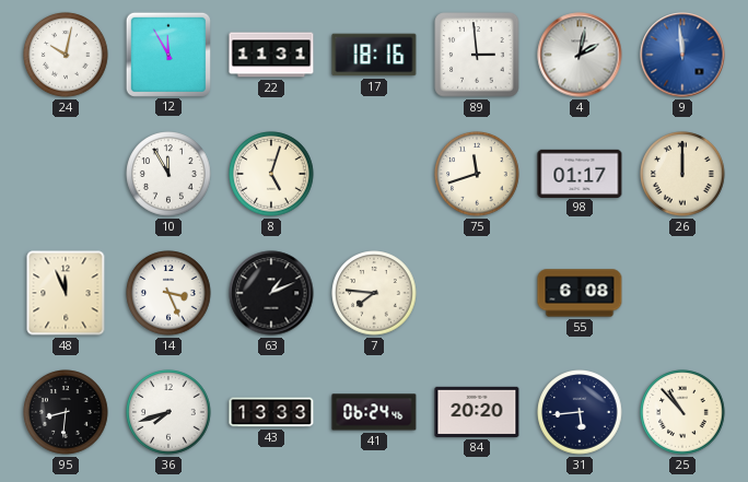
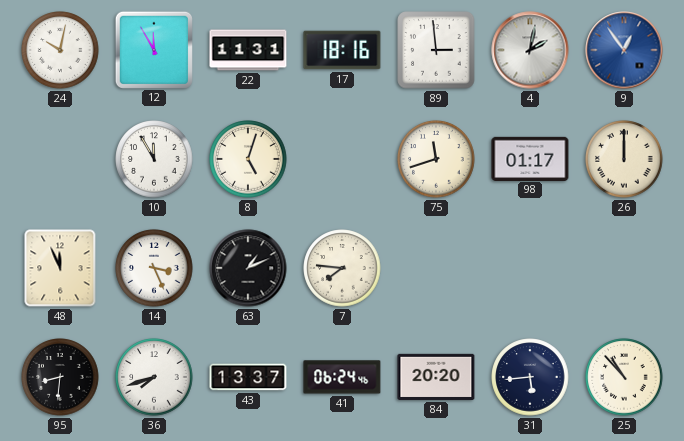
9: 11:59 -> 12:54
55: 6:08 -> none
43: 13:33 -> 13:37
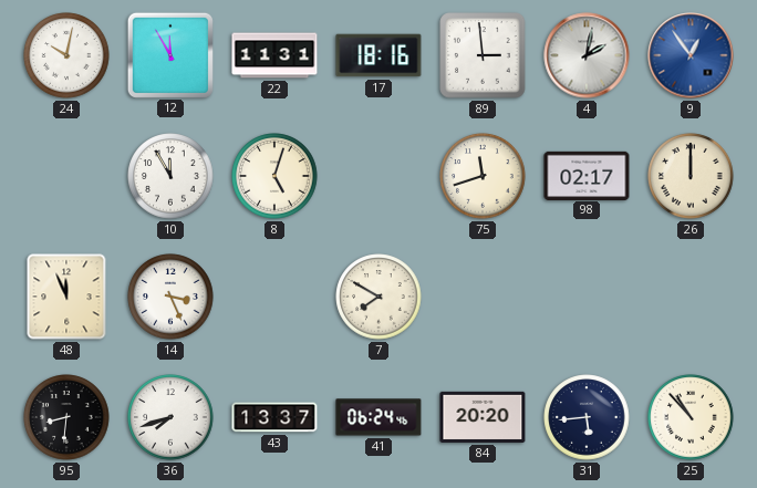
98: 01:17 -> 02:17
63: 1:11 -> none
7: 7:46 -> 7:50
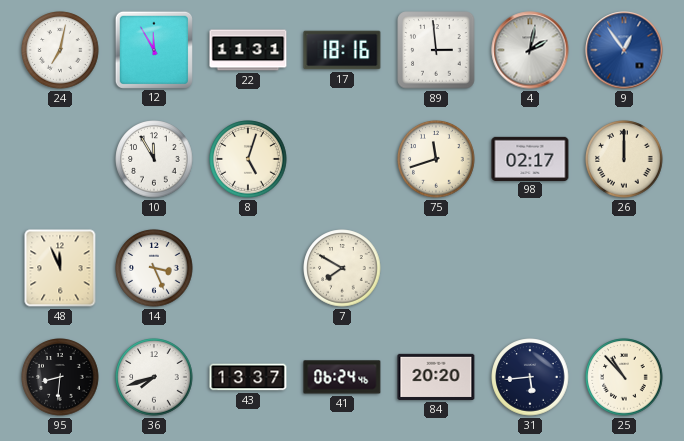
24: 10:02 -> 7:02
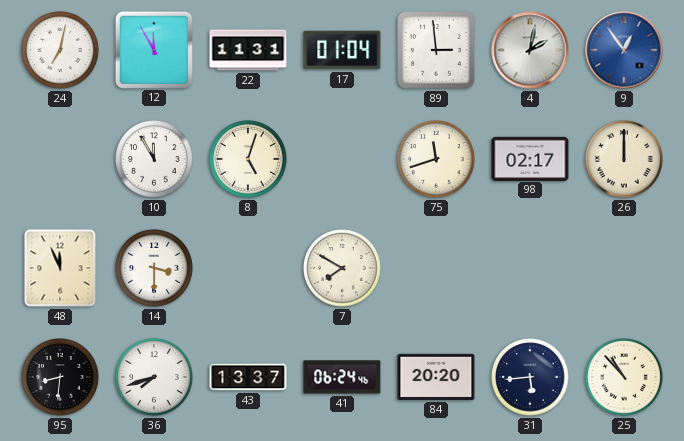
17: 18:16 -> 01:04
14: 3:26 -> 3:30
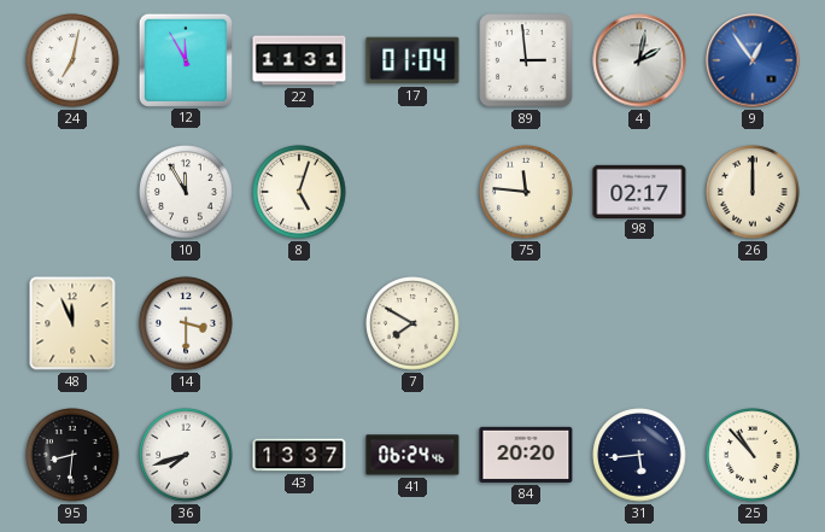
75: 11:42 -> 11:46
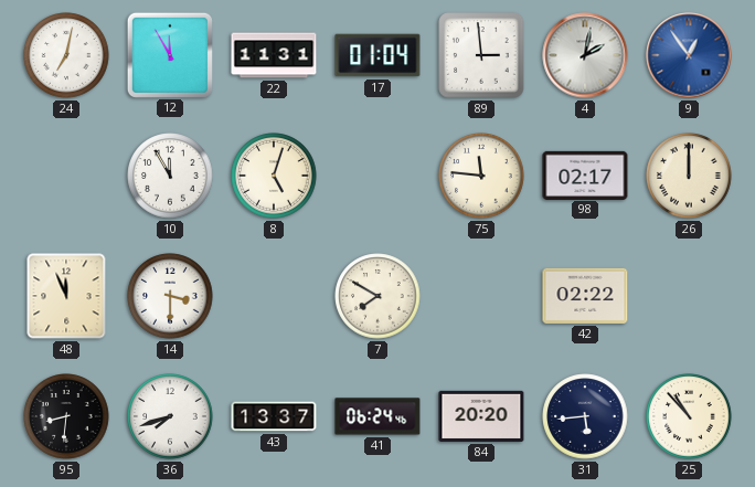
42: none -> 02:22
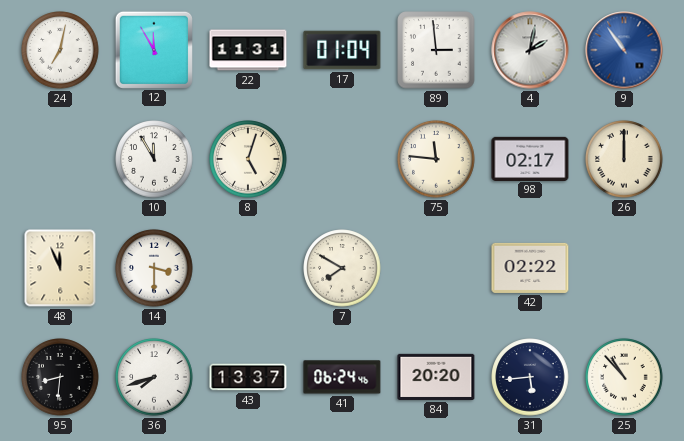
9: 12:54 -> 10:54
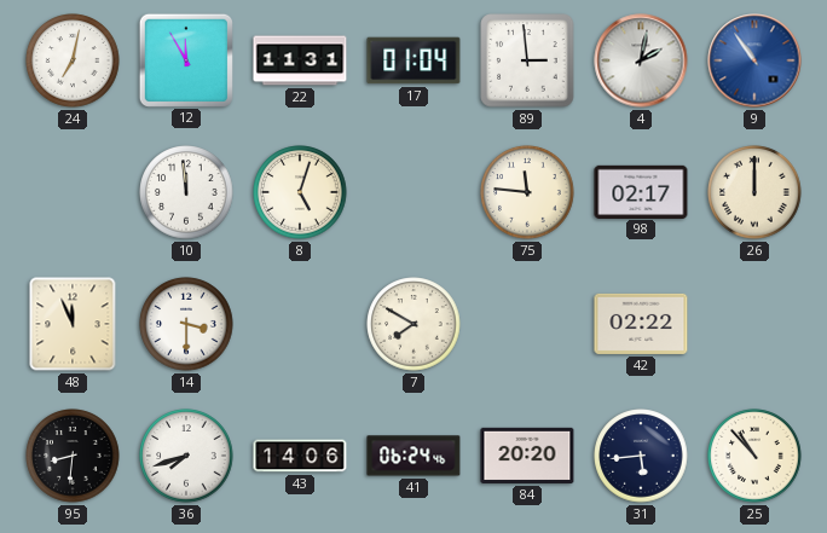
10: 11:55 -> 11:59
43: 13:37 -> 14:06
